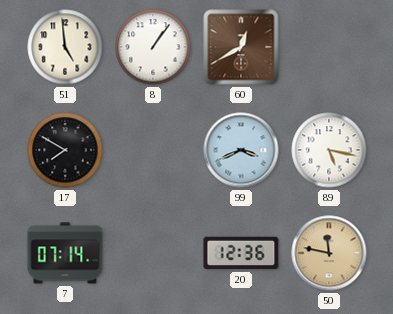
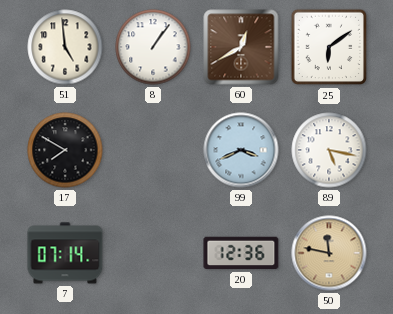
25: none -> 6:09
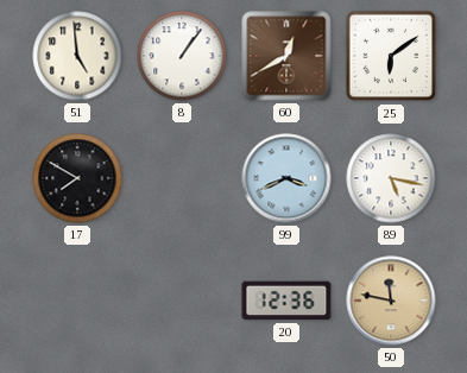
7: 07:14 -> none
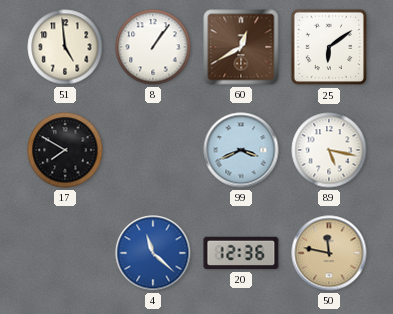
4: none -> 11:22
